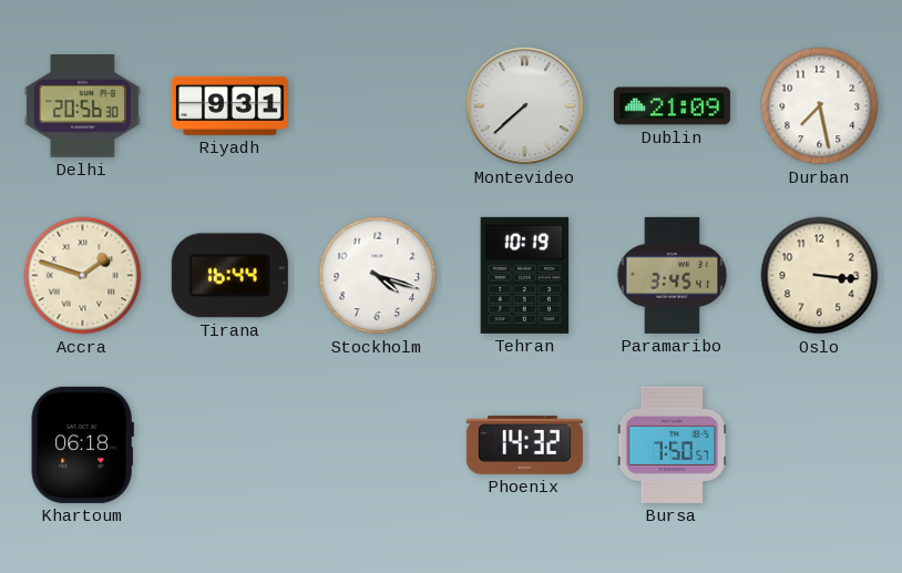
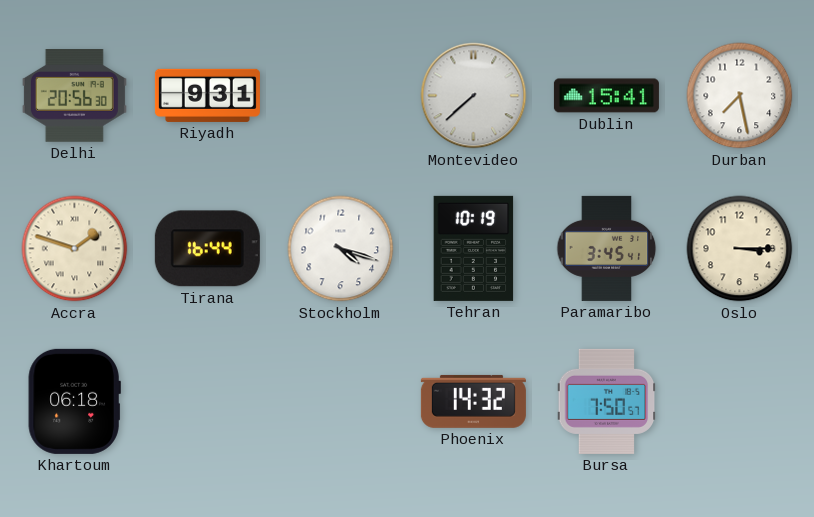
Dublin: 21:09 -> 15:41
Oslo: 3:16 -> 3:15
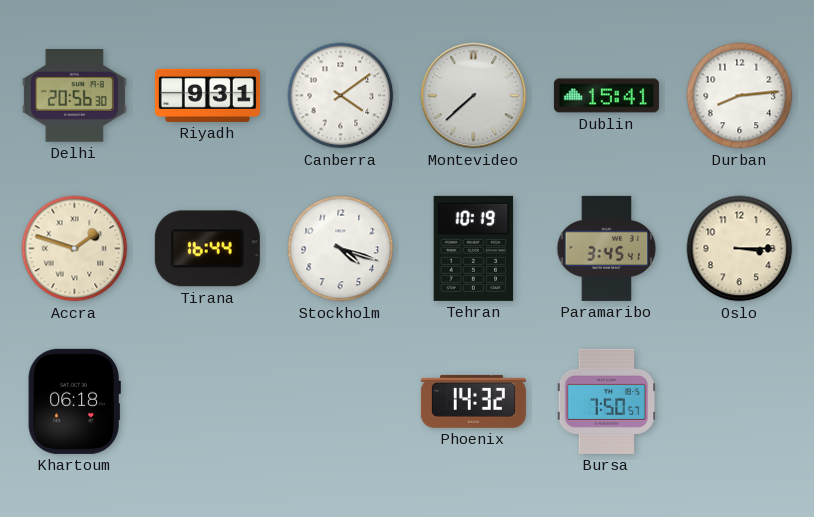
Canberra: none -> 4:09
Durban: 7:28 -> 8:14
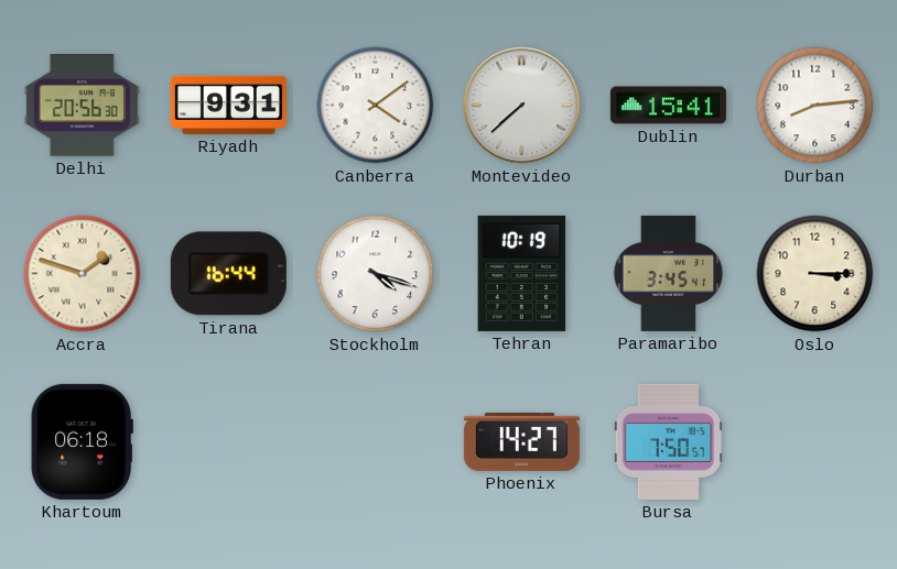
Phoenix: 14:32 -> 14:27
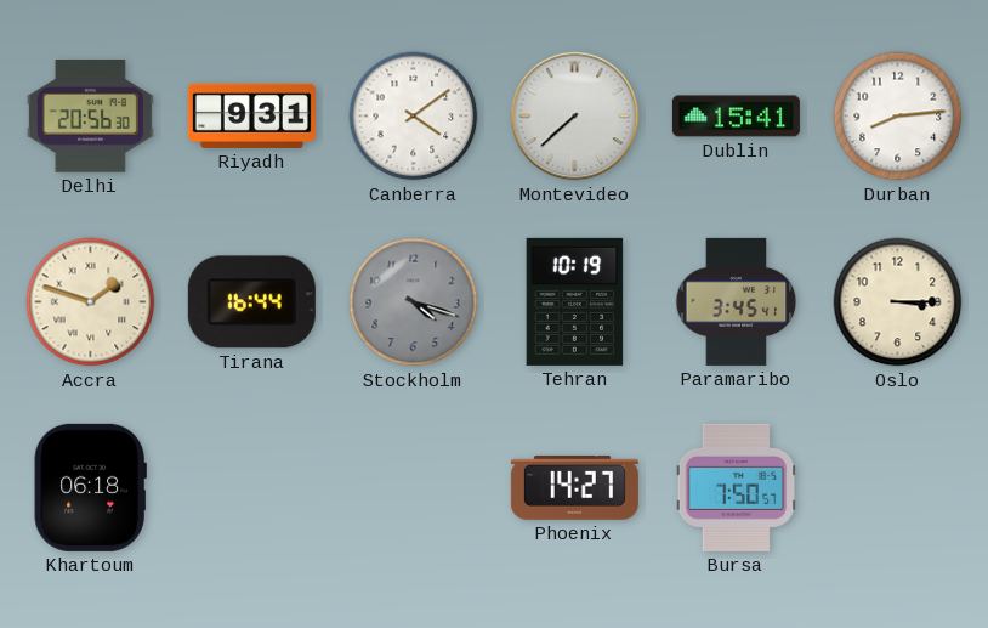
Stockholm dial: white -> grey
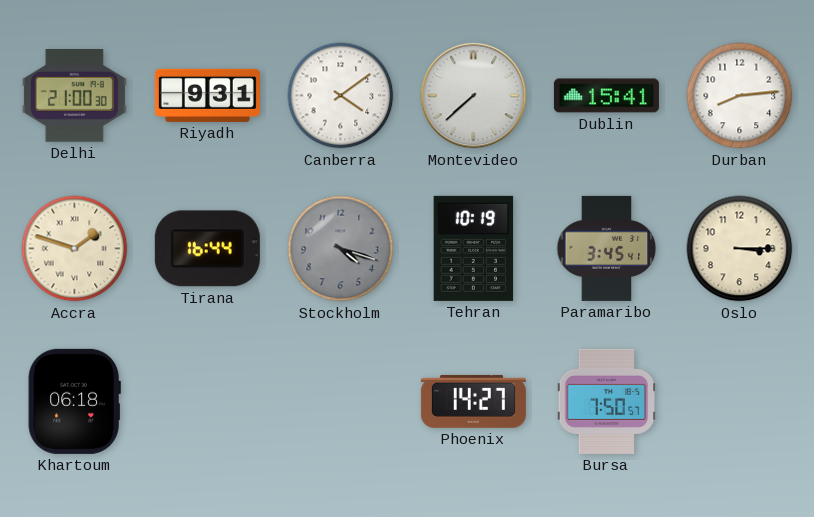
Delhi: 20:56 -> 21:00
